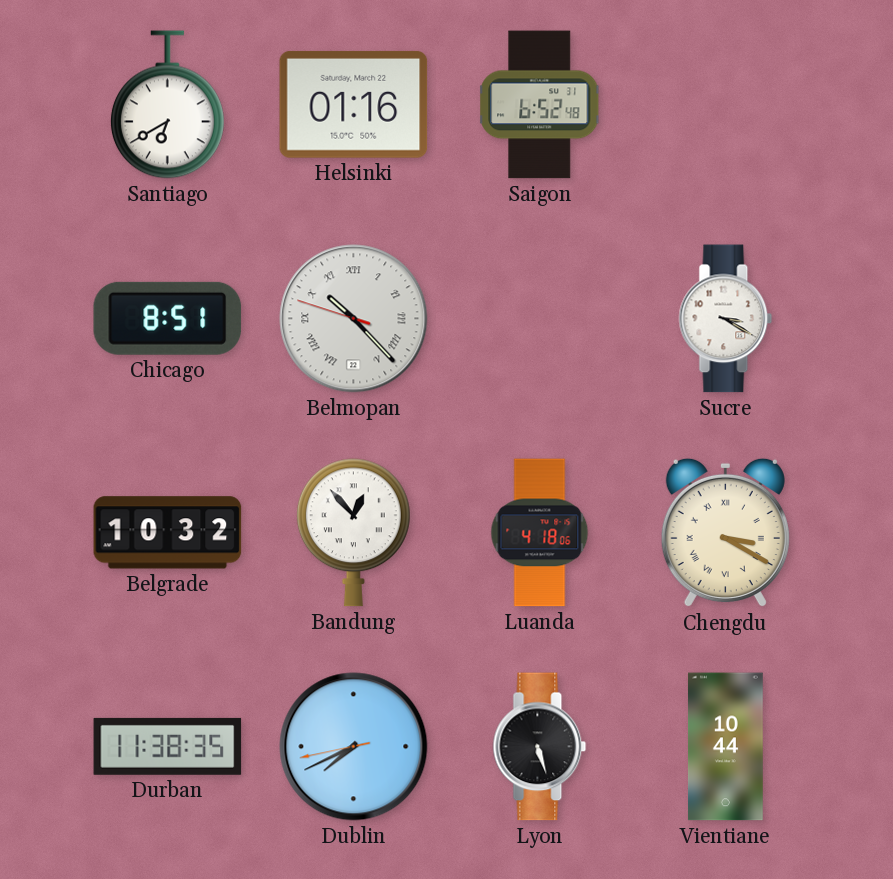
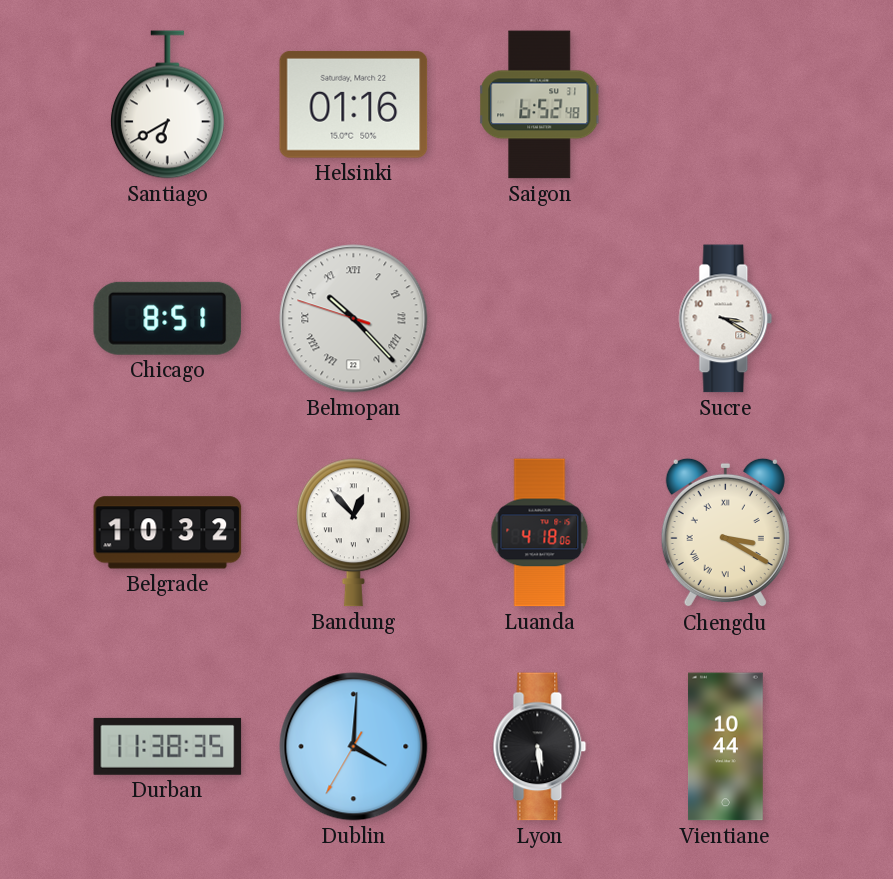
Dublin: 7:40 -> 4:00
Lyon: 5:27 -> 5:29
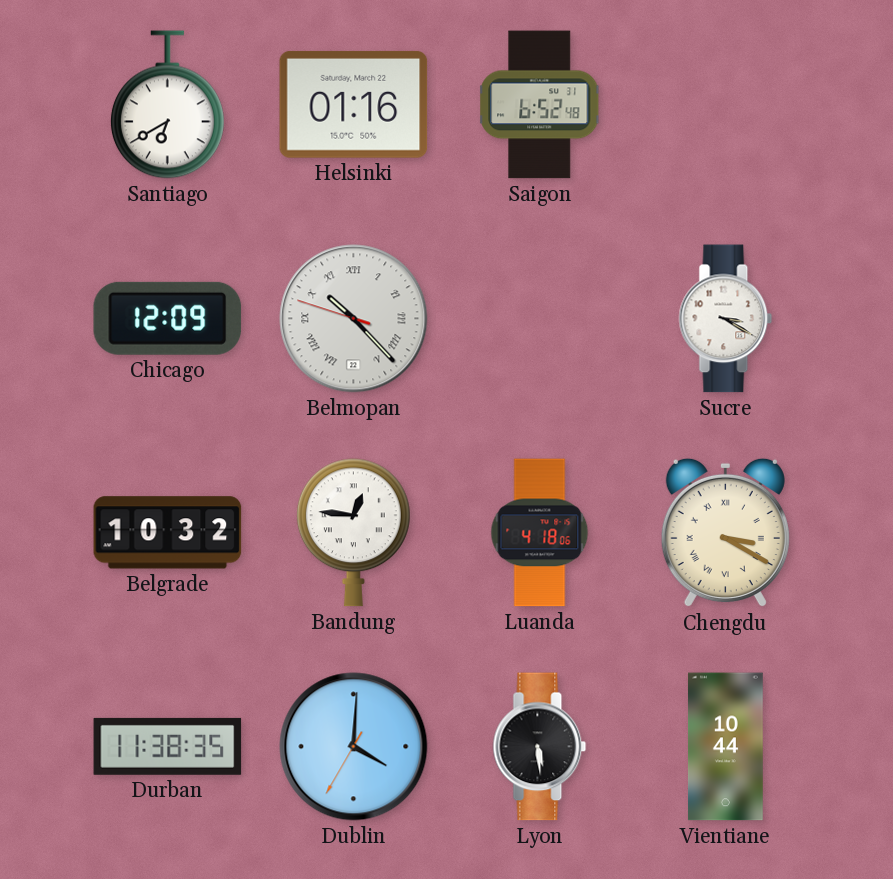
Chicago: 8:51 -> 12:09
Bandung: 12:53 -> 12:46
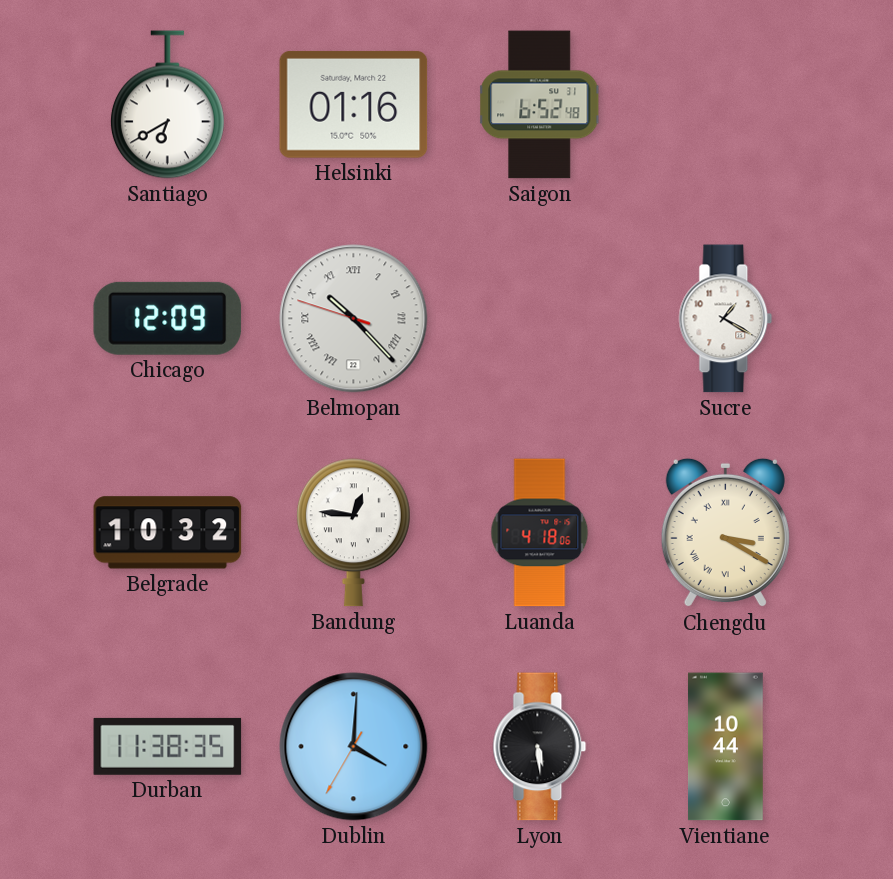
Sucre: 3:20 -> 1:20
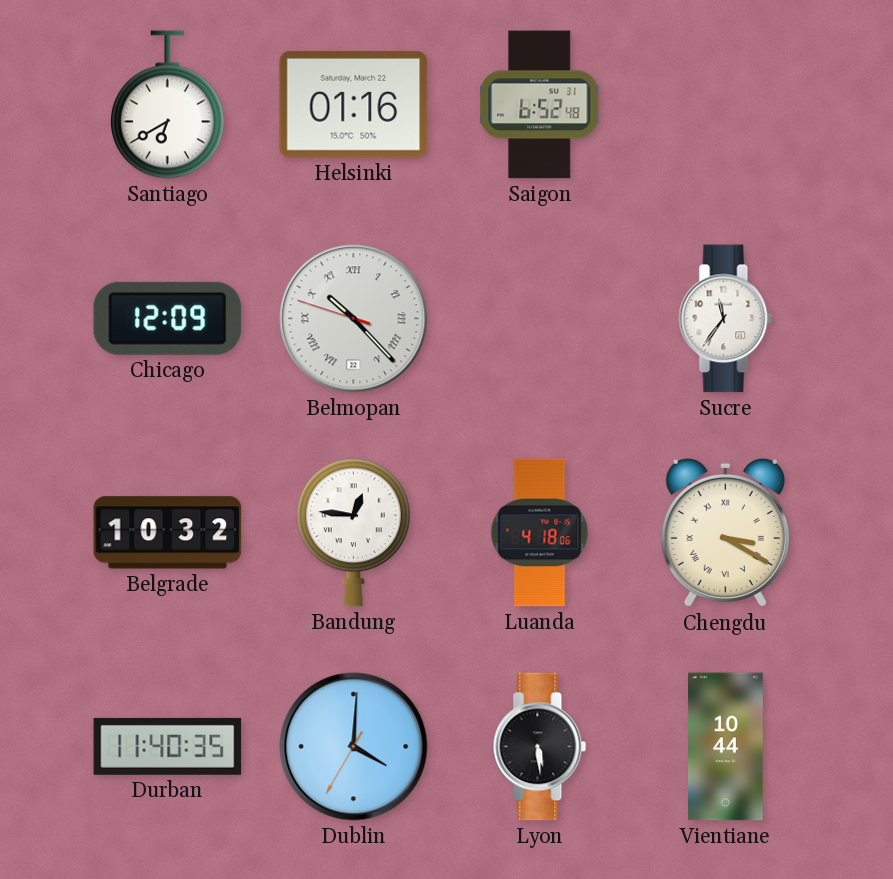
Sucre: 1:20 -> 11:36
Durban: 11:38 -> 11:40
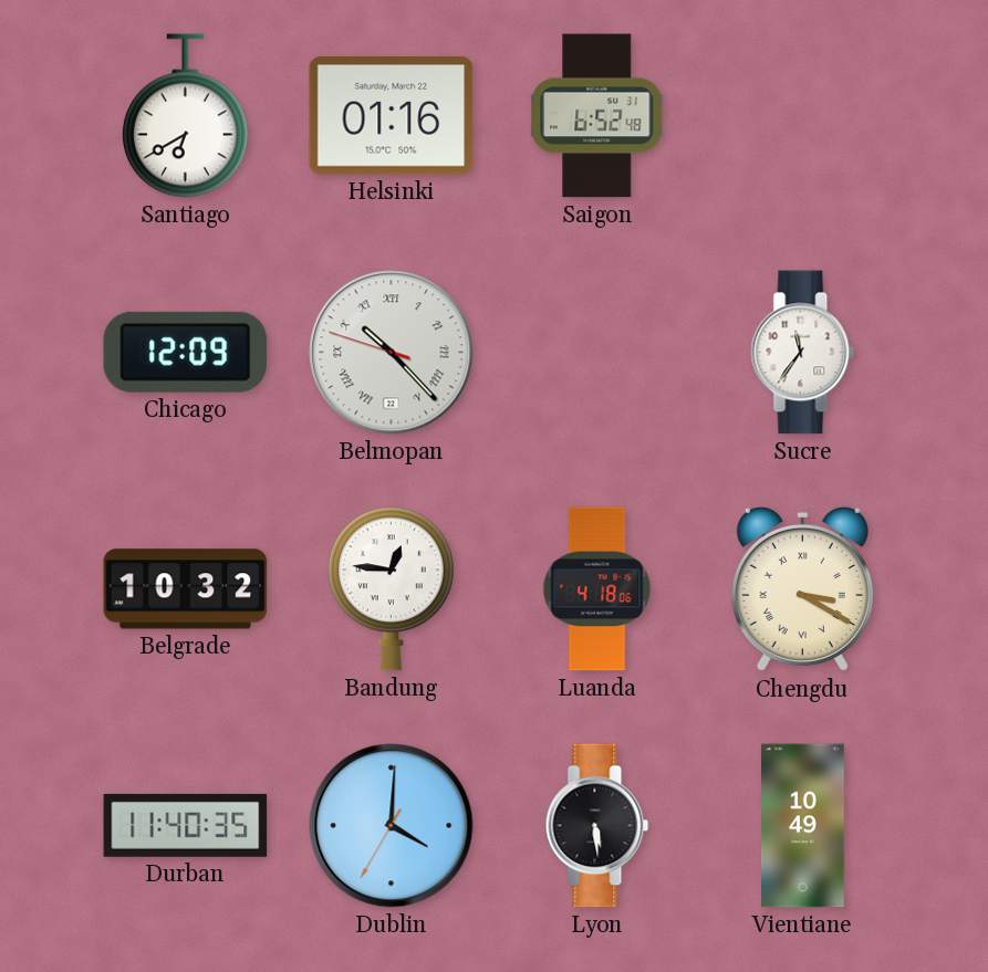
Vientiane: 10:44 -> 10:49
